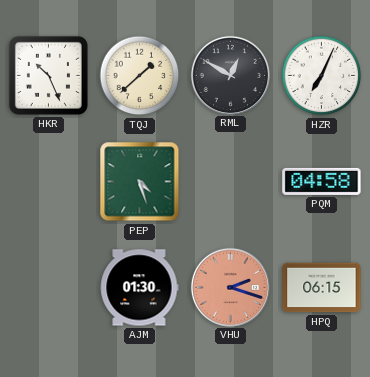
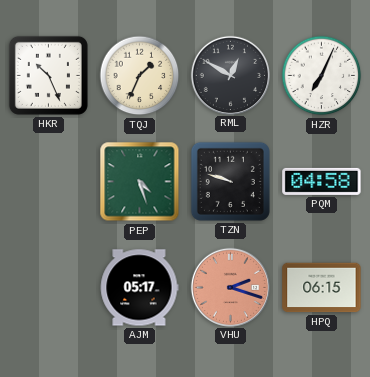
TQJ: 1:38 -> 1:34
TZN: none -> 9:48
AJM: 01:30 -> 05:17
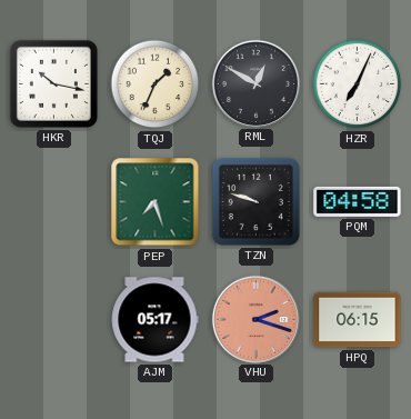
HKR: 10:26 -> 10:17
PEP: 4:27 -> 7:27
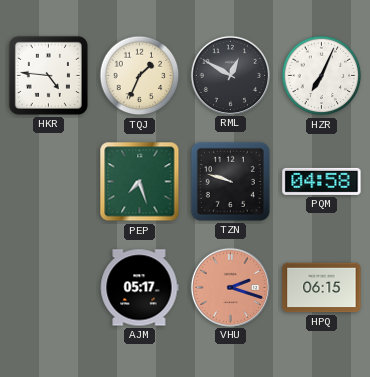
HKR: 10:17 -> 4:46
